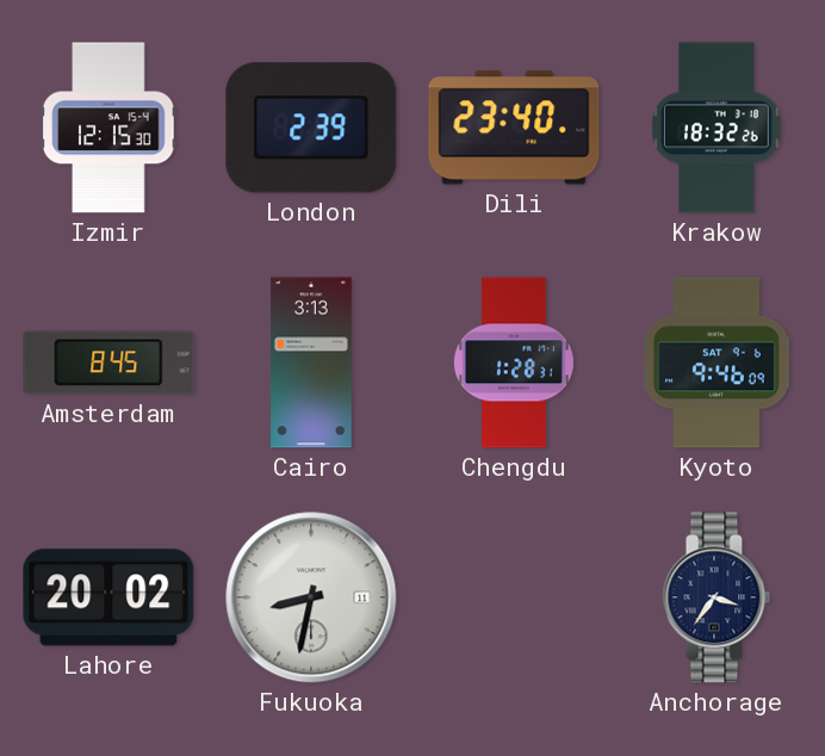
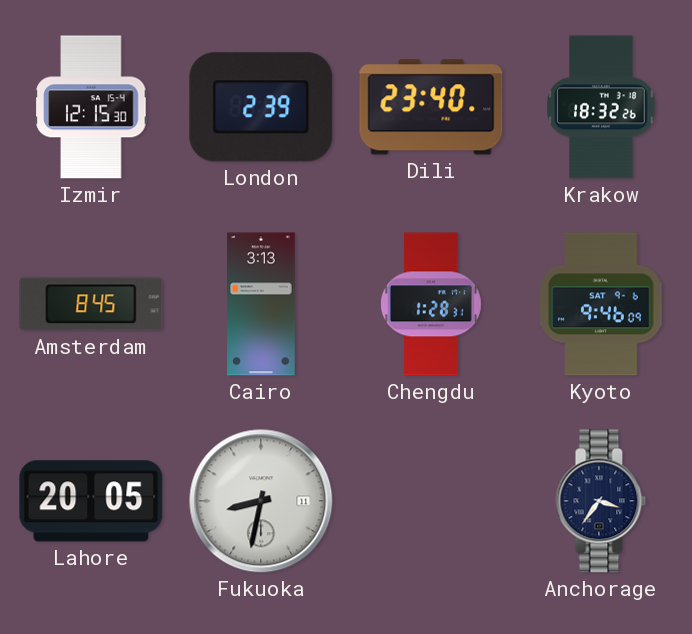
Lahore: 20:02 -> 20:05
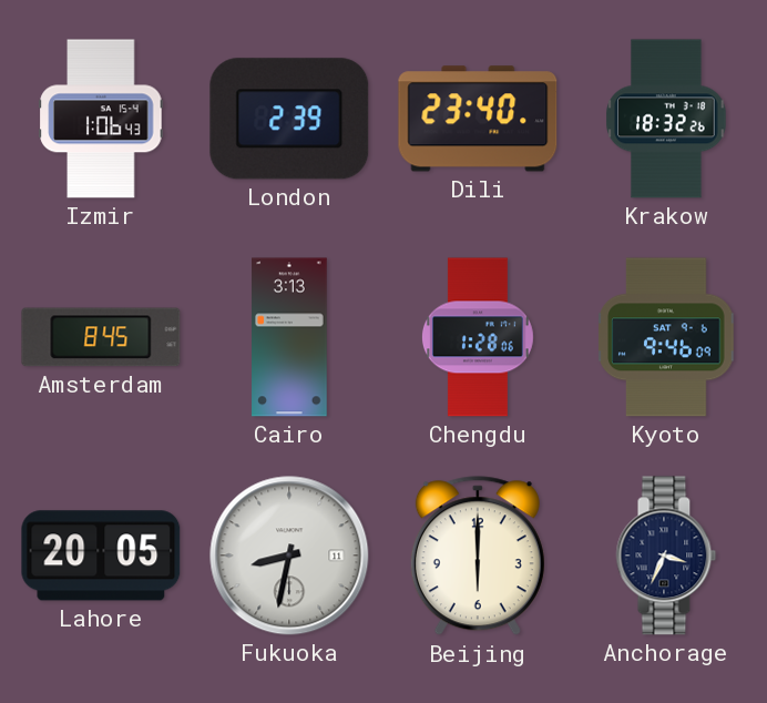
Izmir: 12:15 -> 1:06
Chengdu: 1:28:31 -> 1:28:06
Beijing: none -> 6:00
Anchorage: 3:36 -> 3:34
